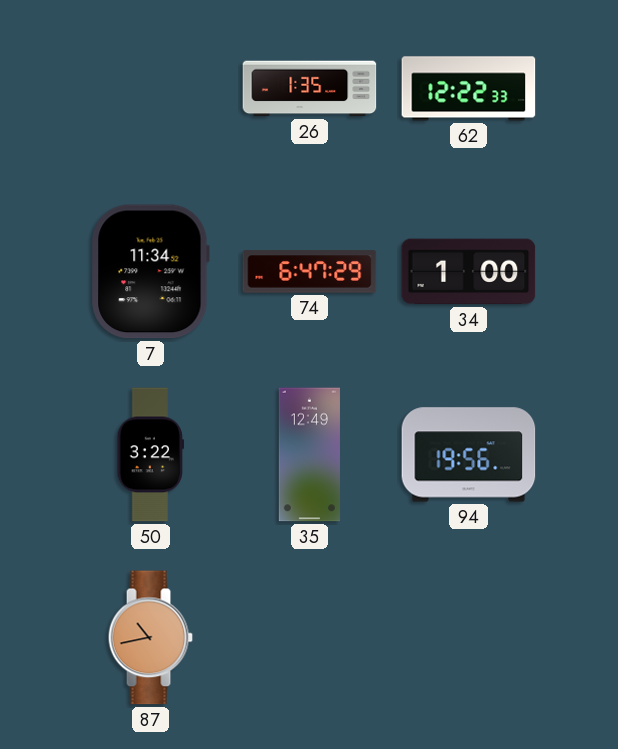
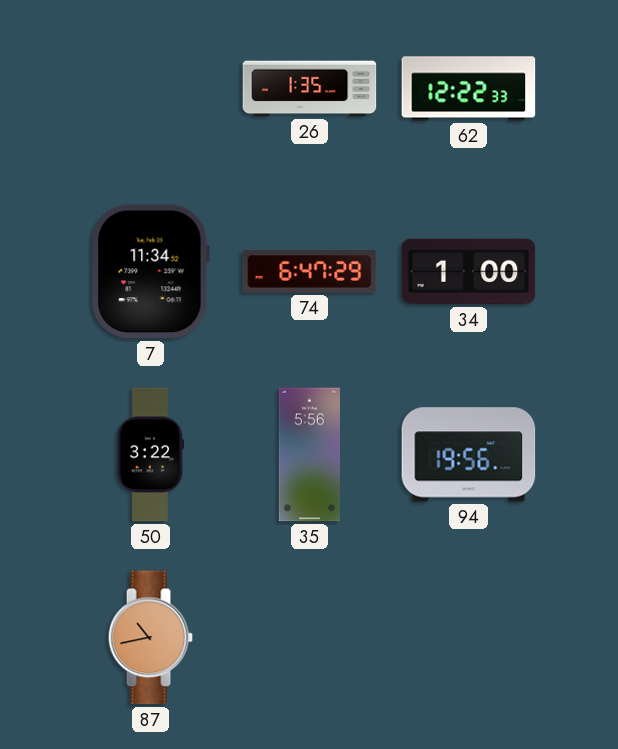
35: 12:49 -> 5:56
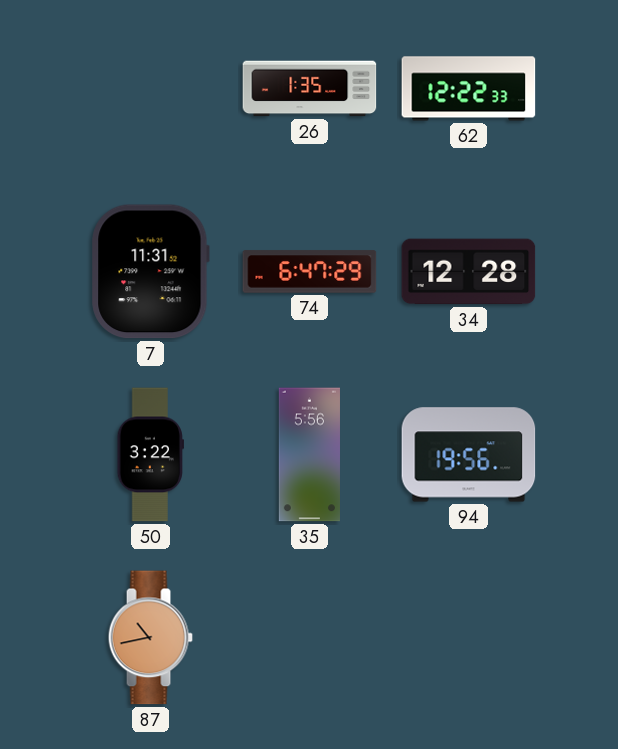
7: 11:34 -> 11:31
34: 1:00 -> 12:28
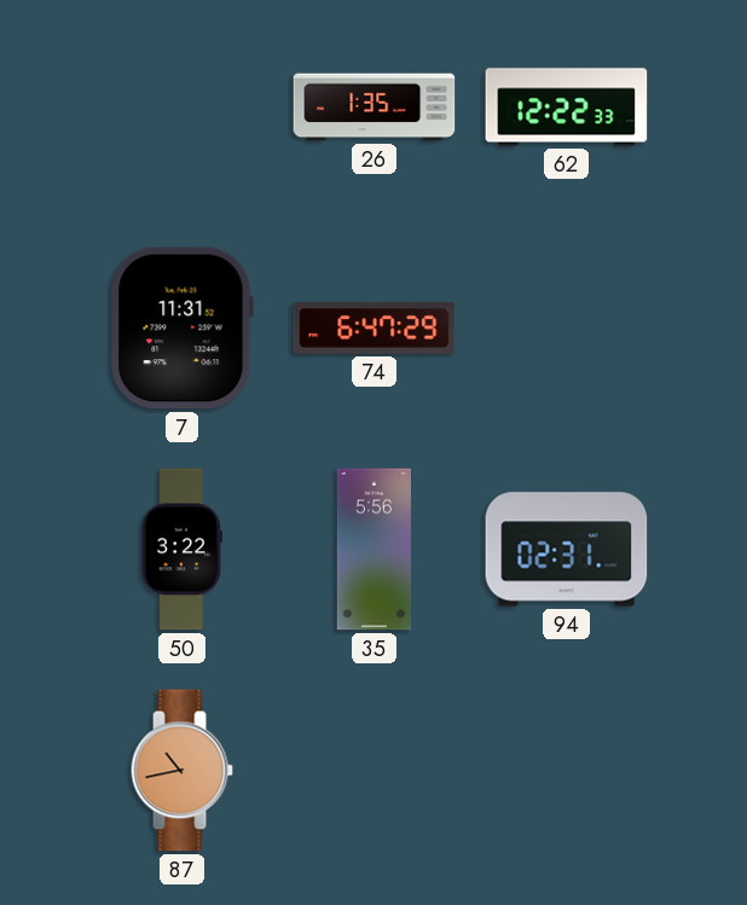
34: 12:28 -> none
94: 19:56 -> 02:31
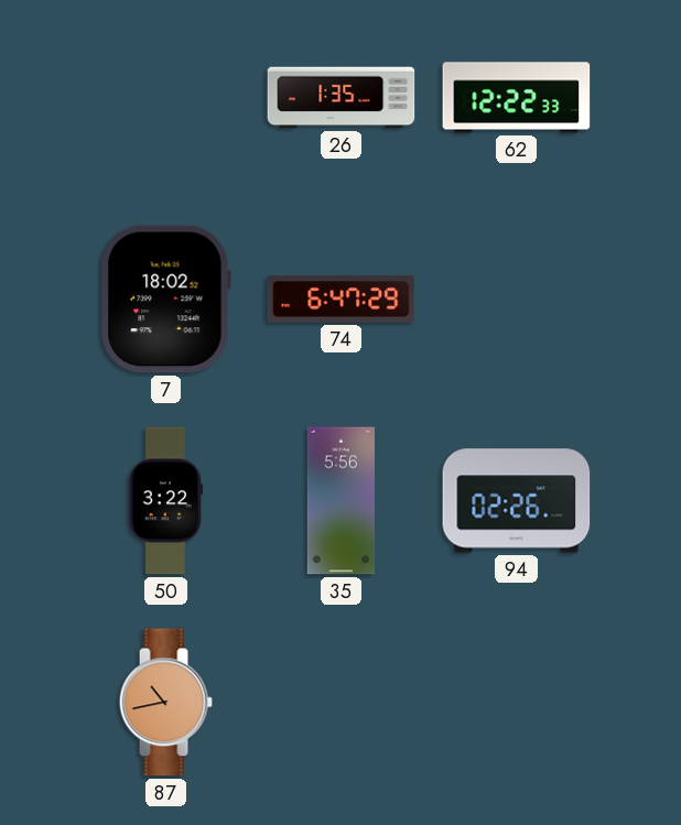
7: 11:31 -> 18:02
94: 02:31 -> 02:26
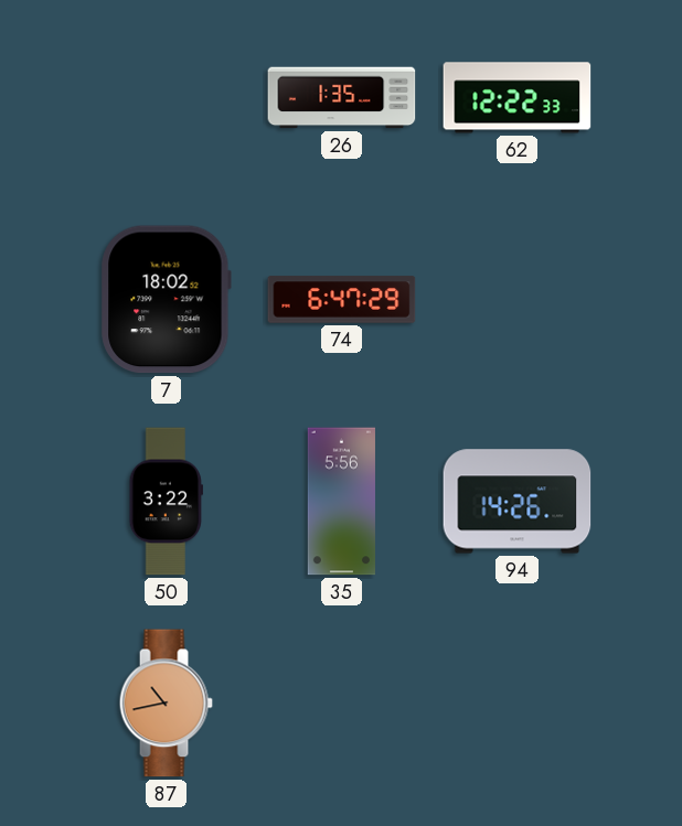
94: 02:26 -> 14:26
